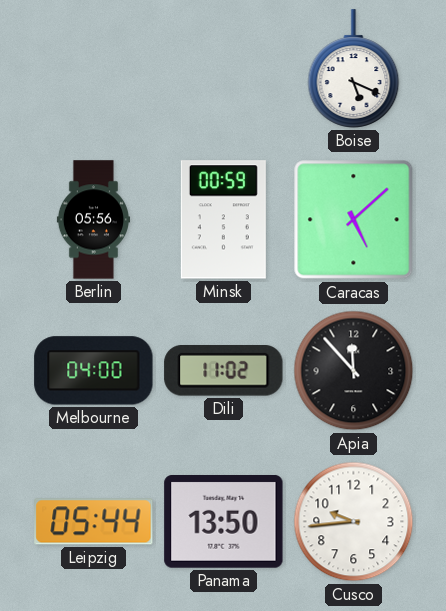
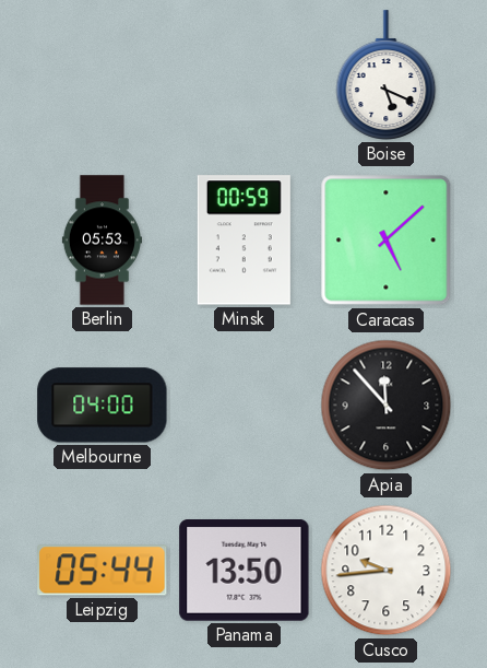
Berlin: 05:56 -> 05:53
Dili: 11:02 -> none
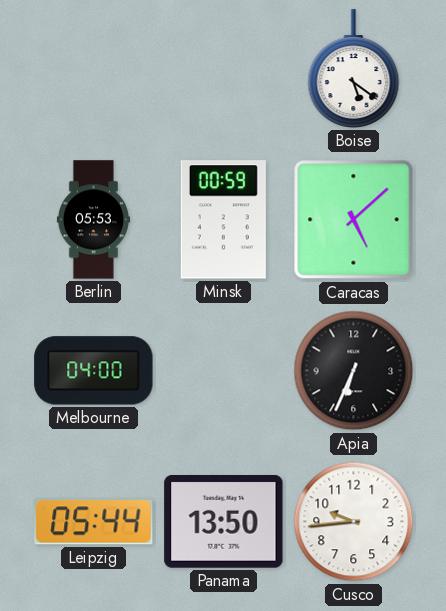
Boise: 5:19 -> 5:21
Apia: 11:53 -> 6:34
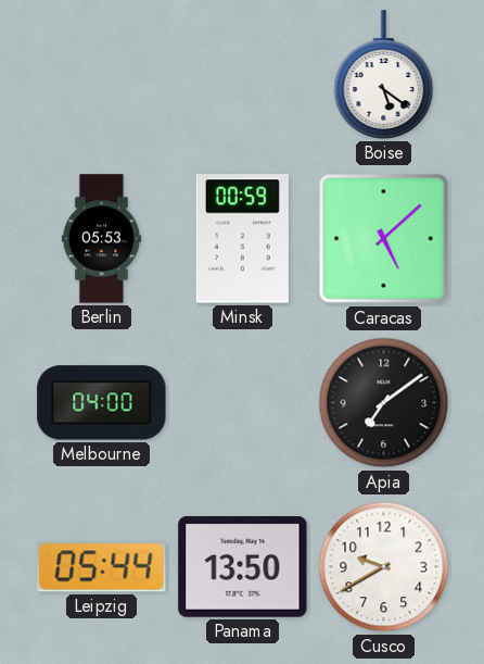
Apia: 6:34 -> 7:09
Cusco: 9:44 -> 9:40
